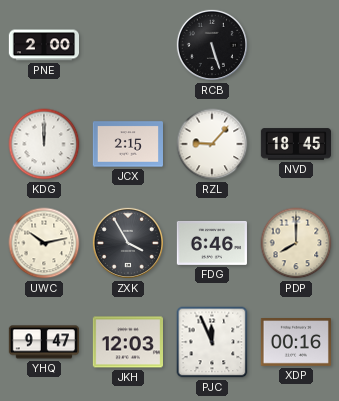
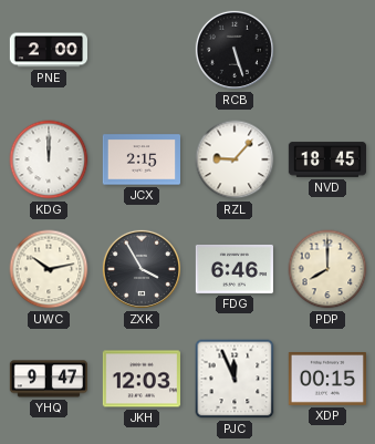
XDP: 00:16 -> 00:15
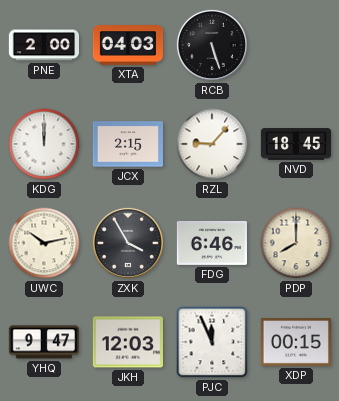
XTA: none -> 04:03
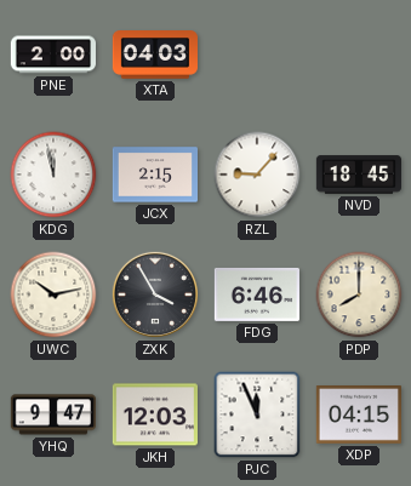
RCB: 5:27 -> none
KDG: 12:00 -> 11:58
XDP: 00:15 -> 04:15
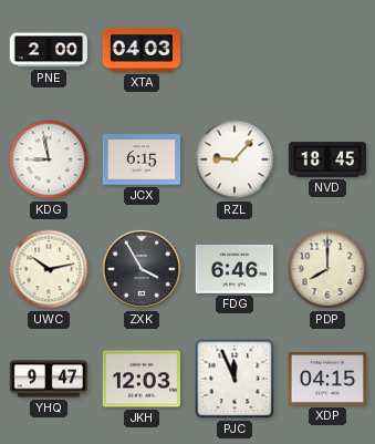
KDG: 11:58 -> 8:58
JCX: 2:15 -> 6:15
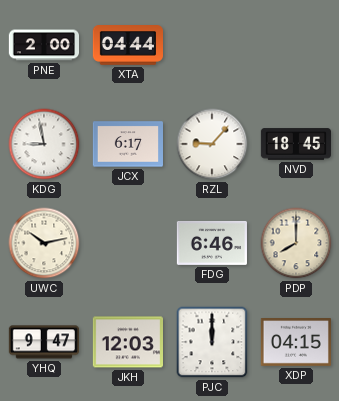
XTA: 04:03 -> 04:44
JCX: 6:15 -> 6:17
ZXK: 3:55 -> none
PJC: 11:56 -> 12:00
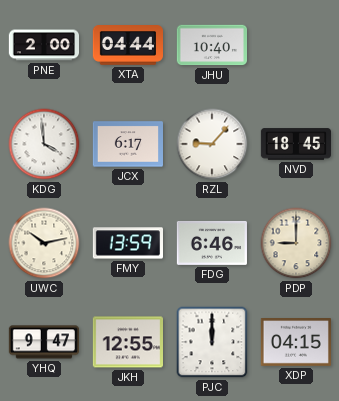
JHU: none -> 10:40
KDG: 8:58 -> 3:59
FMY: none -> 13:59
PDP: 8:00 -> 9:00
JKH: 12:03 -> 12:55
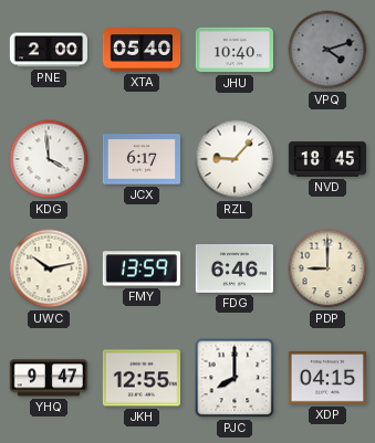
XTA: 04:44 -> 05:40
VPQ: none -> 4:12
PJC: 12:00 -> 8:00
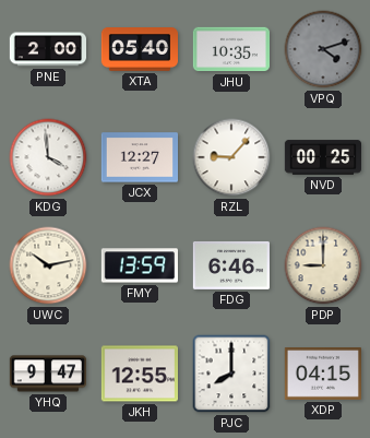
JHU: 10:40 -> 10:35
JCX: 6:17 -> 12:27
NVD: 18:45 -> 00:25
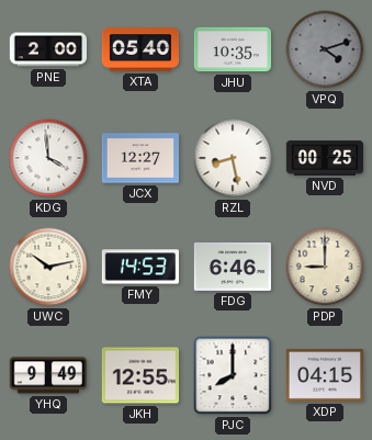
RZL: 9:07 -> 8:28
FMY: 13:59 -> 14:53
YHQ: 9:47 -> 9:49
